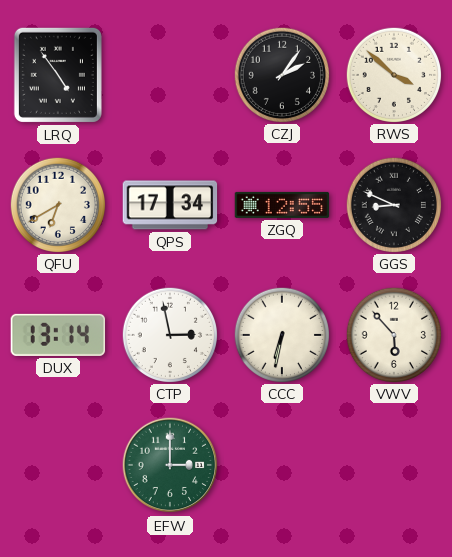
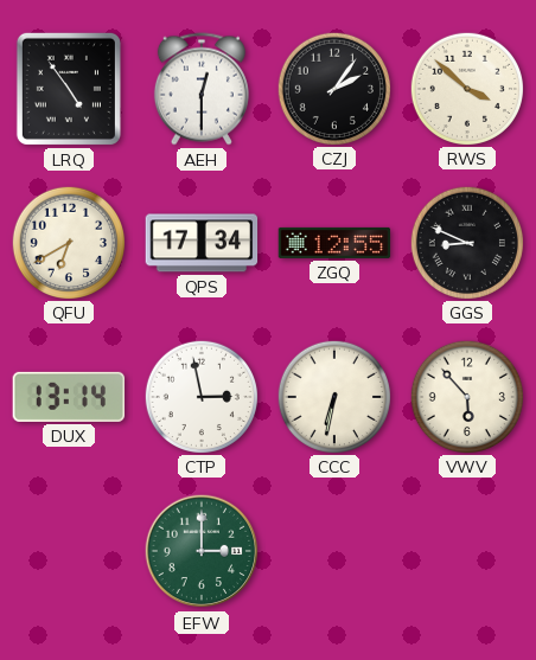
AEH: none -> 12:30
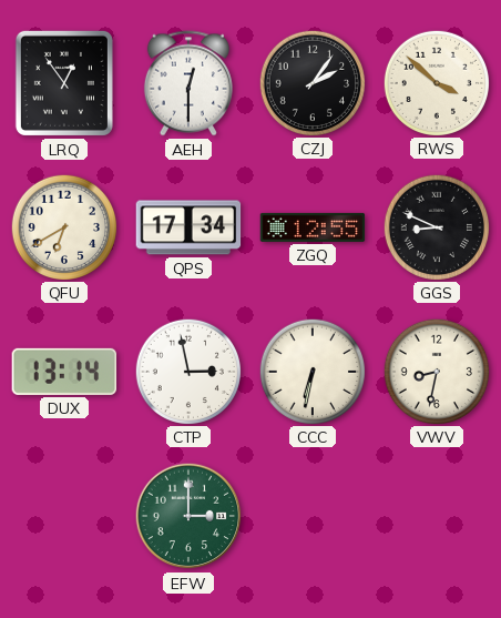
LRQ: 4:54 -> 12:54
VWV: 5:53 -> 8:32
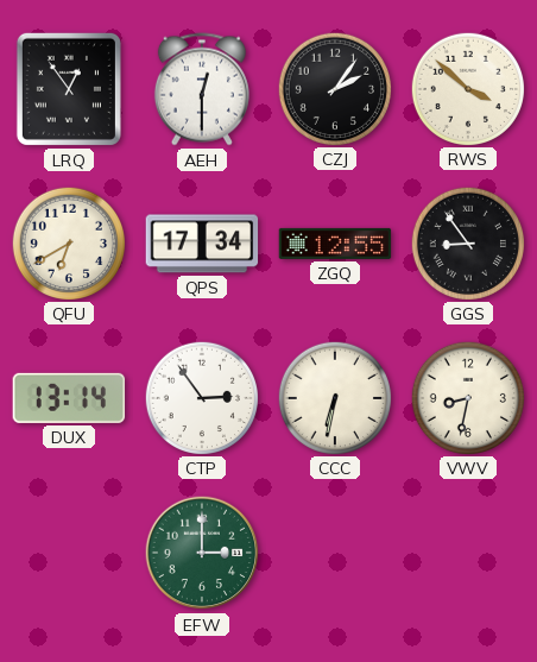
GGS: 8:49 -> 8:54
CTP: 2:58 -> 2:54
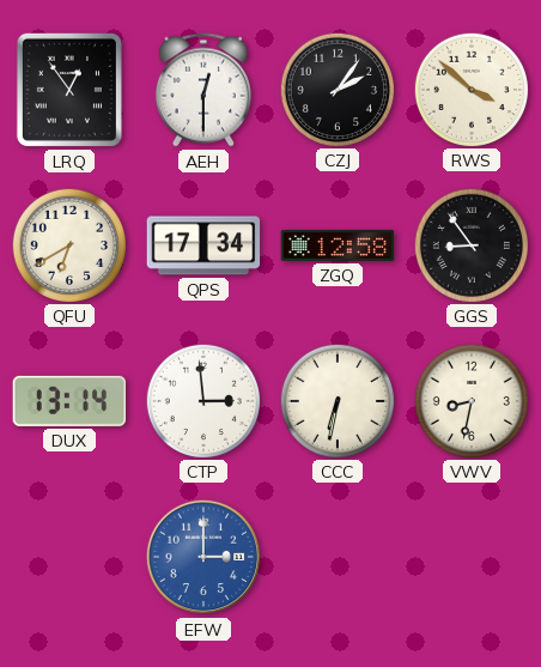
ZGQ: 12:55 -> 12:58
CTP: 2:54 -> 2:59
EFW dial: green -> blue
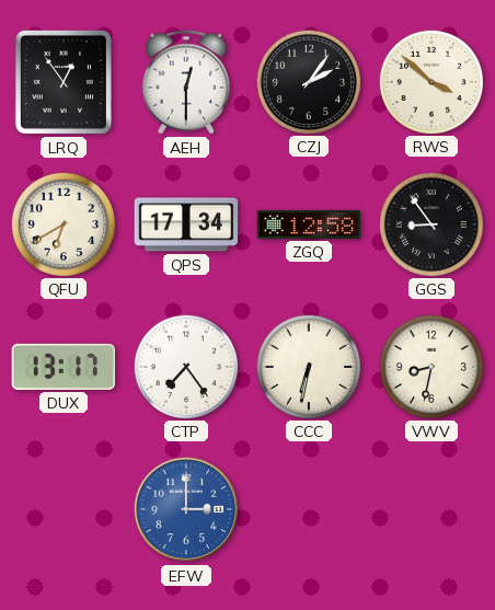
DUX: 13:14 -> 13:17
CTP: 2:59 -> 7:24
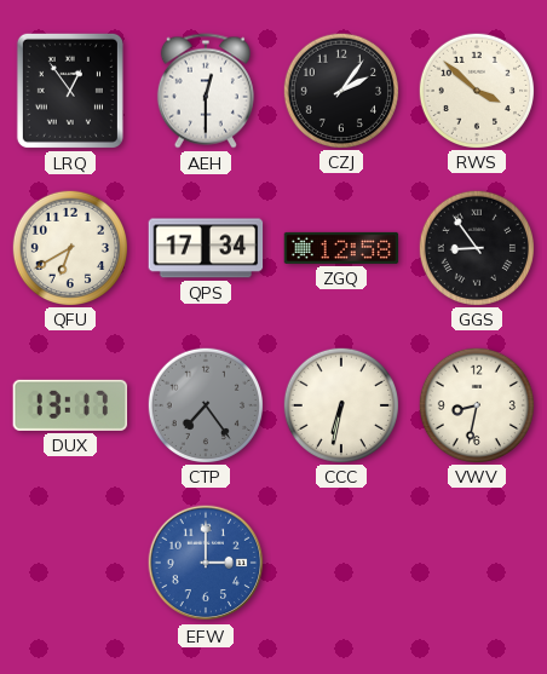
CTP dial: white -> grey
